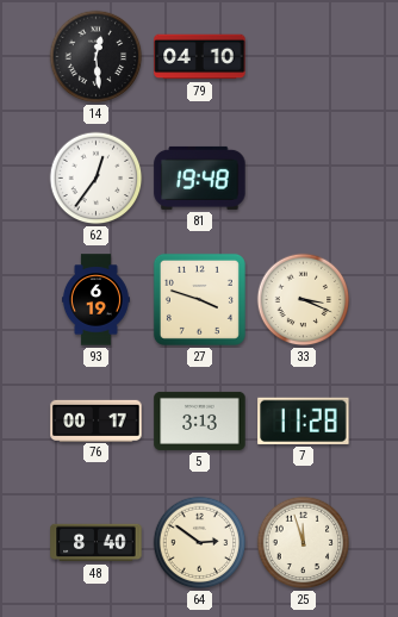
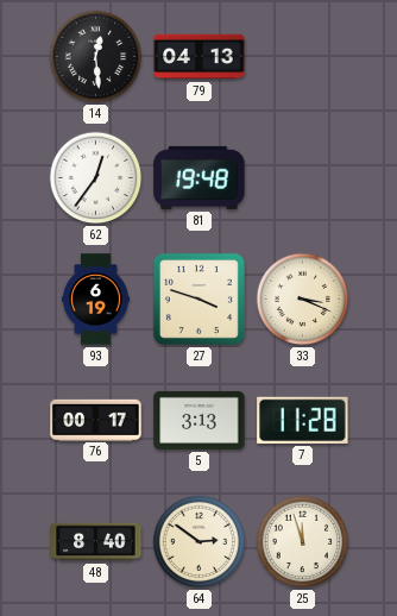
79: 04:10 -> 04:13
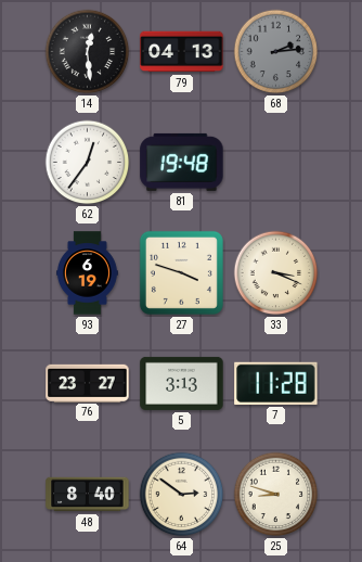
68: none -> 2:14
76: 00:17 -> 23:27
25: 11:57 -> 8:48
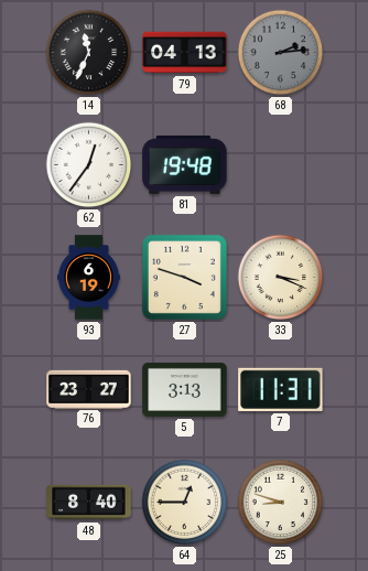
14: 12:29 -> 11:34
7: 11:28 -> 11:31
64: 2:51 -> 12:45
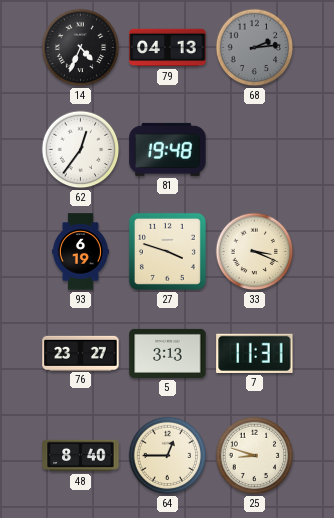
14: 11:34 -> 4:34
